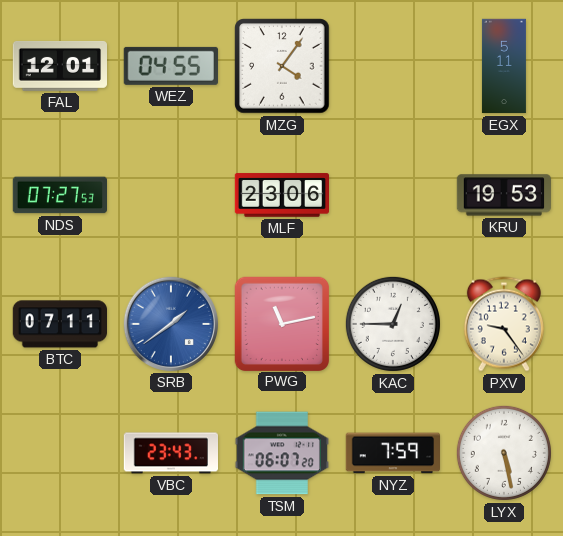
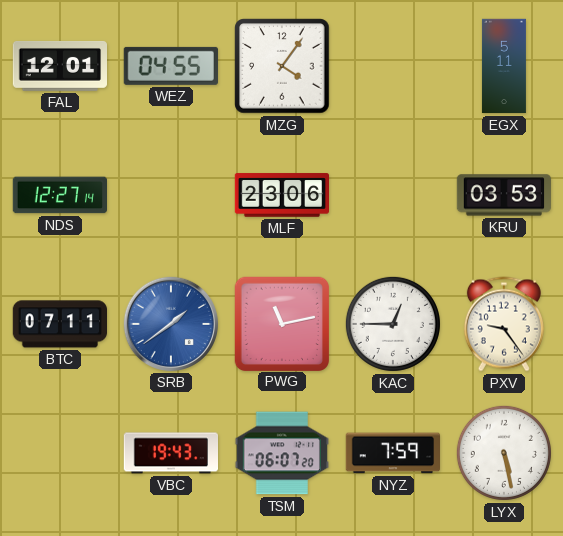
NDS: 07:27 -> 12:27
KRU: 19:53 -> 03:53
VBC: 23:43 -> 19:43
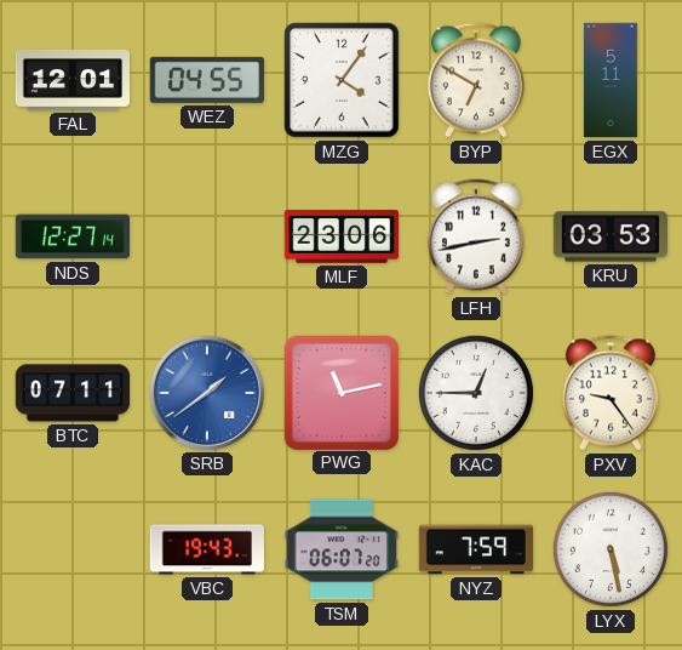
BYP: none -> 6:50
LFH: none -> 2:43
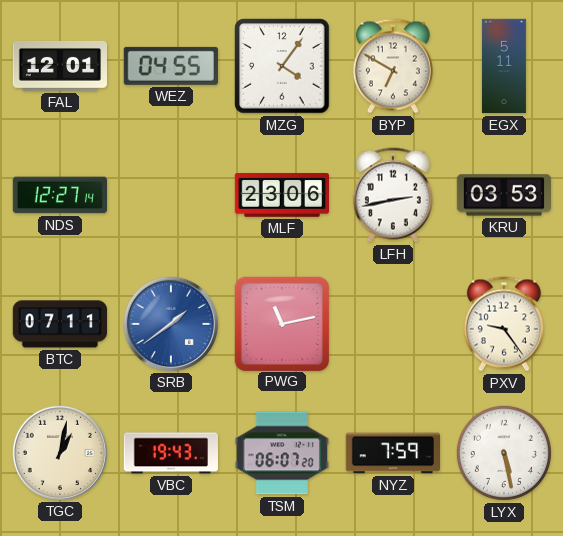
KAC: 12:45 -> none
TGC: none -> 1:02
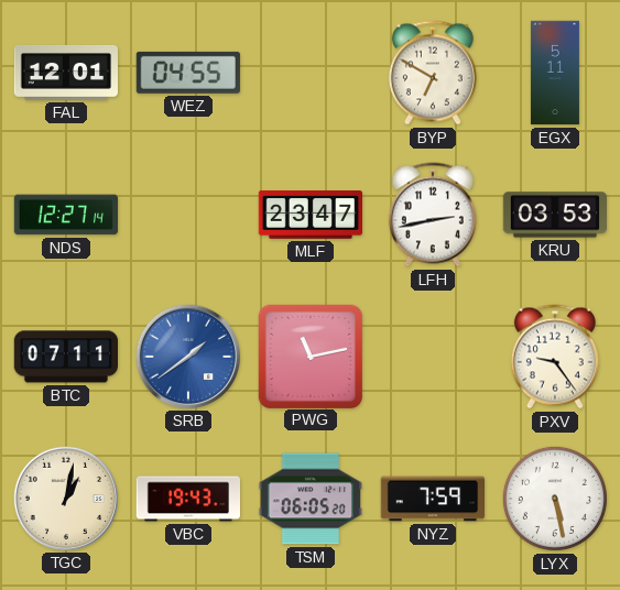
MZG: 4:06 -> none
MLF: 23:06 -> 23:47
TSM: 06:07 -> 06:05
